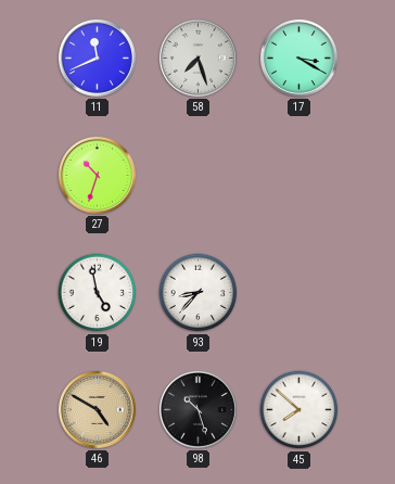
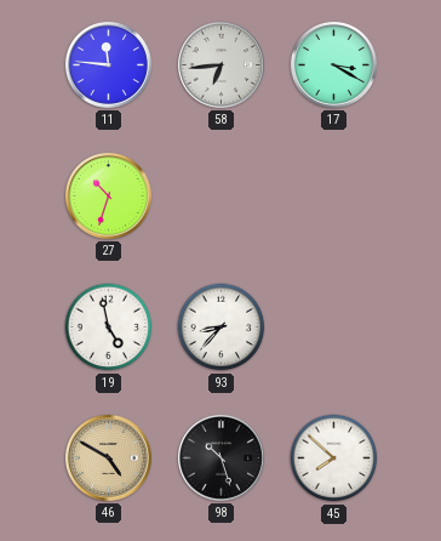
11: 11:41 -> 11:46
58: 7:27 -> 6:44
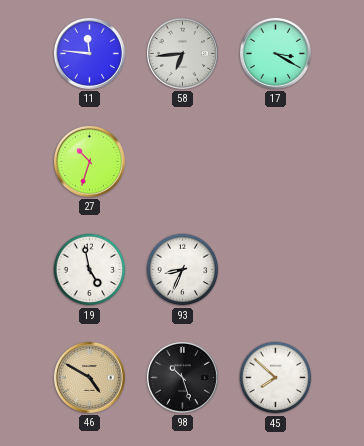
93: 8:37 -> 8:34
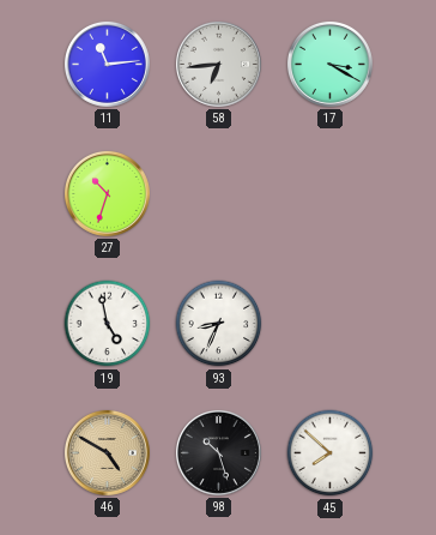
11: 11:46 -> 11:14
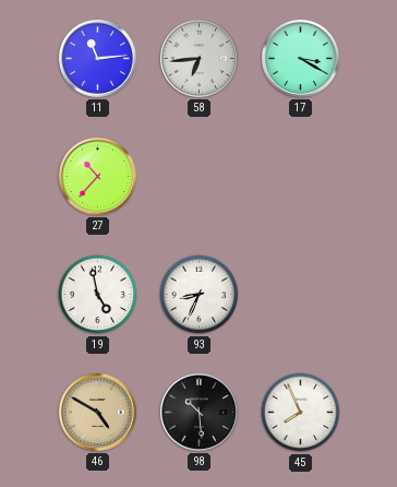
27: 10:33 -> 10:37
98: 10:27 -> 10:29
45: 7:52 -> 7:56
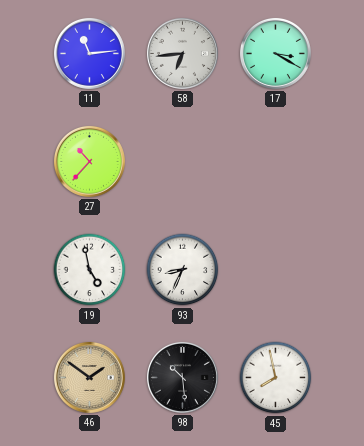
46: 4:50 -> 1:51
45: 7:56 -> 7:58
